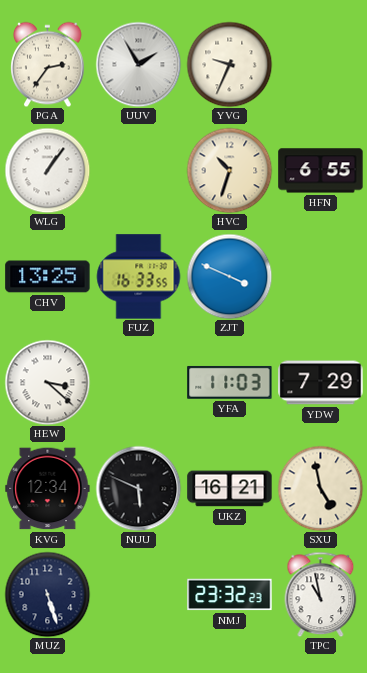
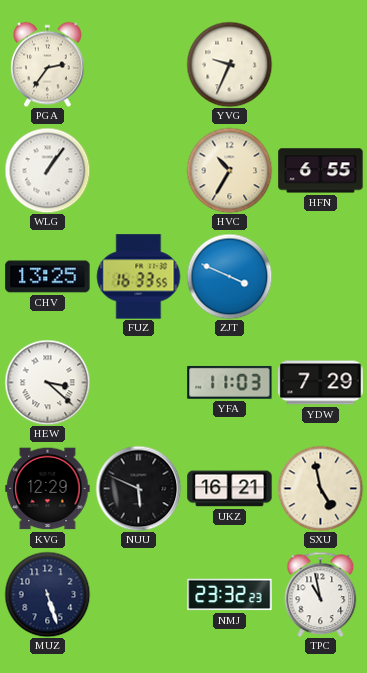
UUV: 1:55 -> none
HVC: 10:33 -> 10:35
KVG: 12:34 -> 12:29
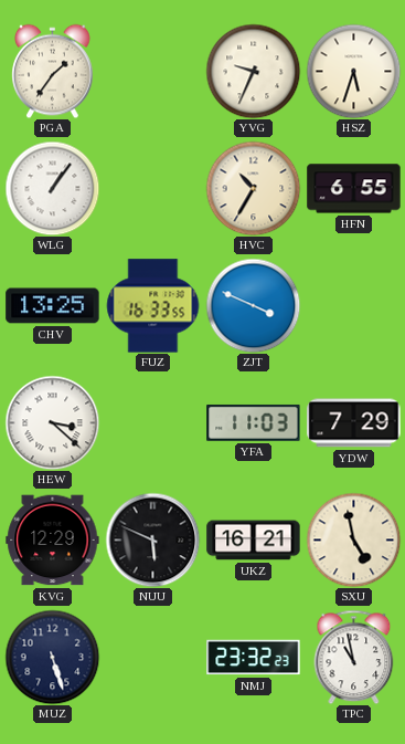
PGA: 2:36 -> 1:36
HSZ: none -> 5:33
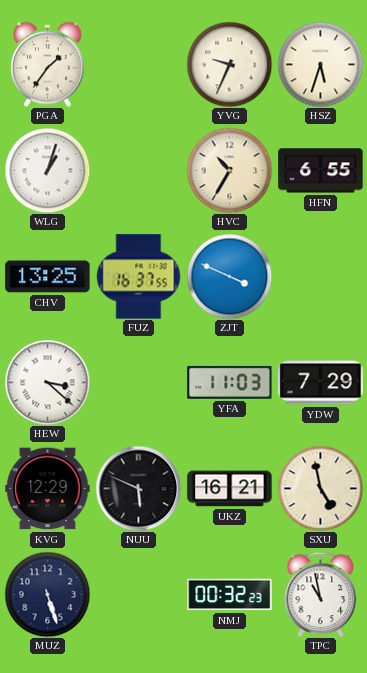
WLG: 1:06 -> 1:03
FUZ: 16:33 -> 16:37
NMJ: 23:32 -> 00:32
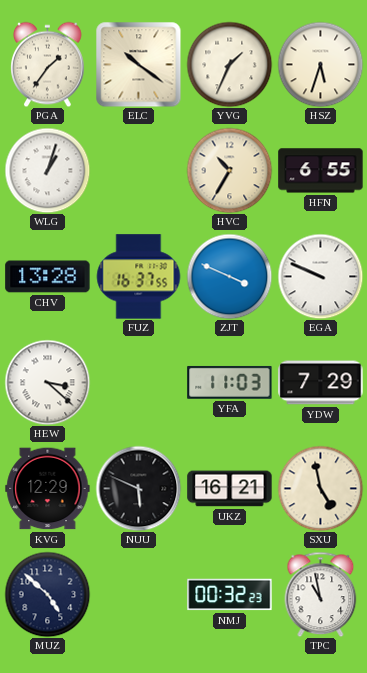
ELC: none -> 10:21
YVG: 9:34 -> 1:34
CHV: 13:25 -> 13:28
EGA: none -> 9:49
MUZ: 5:27 -> 4:52
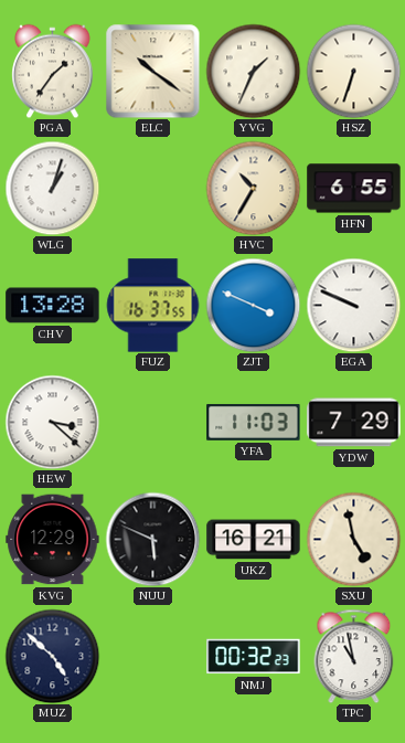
HSZ: 5:33 -> 6:33
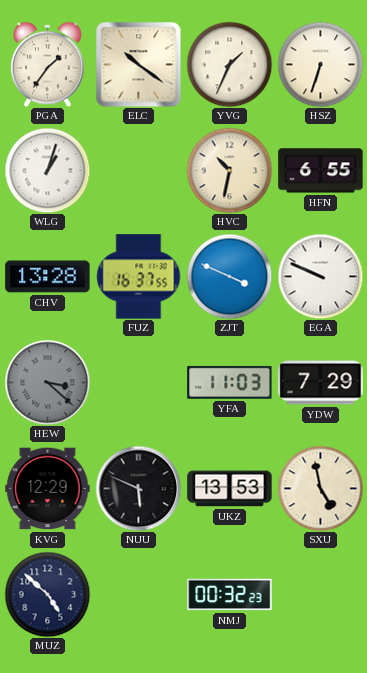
HVC: 10:35 -> 10:32
HEW dial: white -> grey
UKZ: 16:21 -> 13:53
TPC: 10:58 -> none
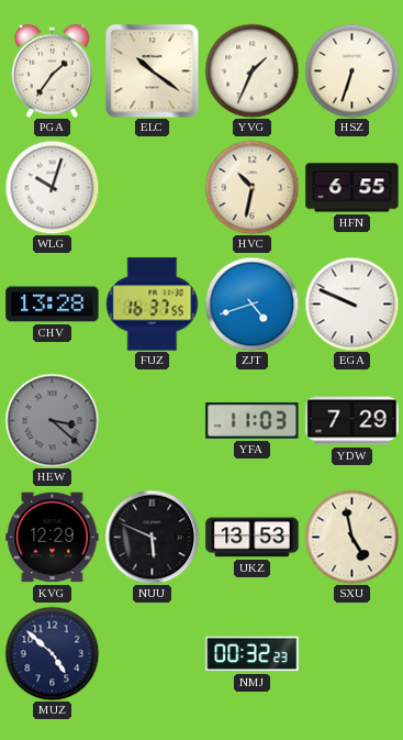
WLG: 1:03 -> 10:03
ZJT: 3:49 -> 4:42
